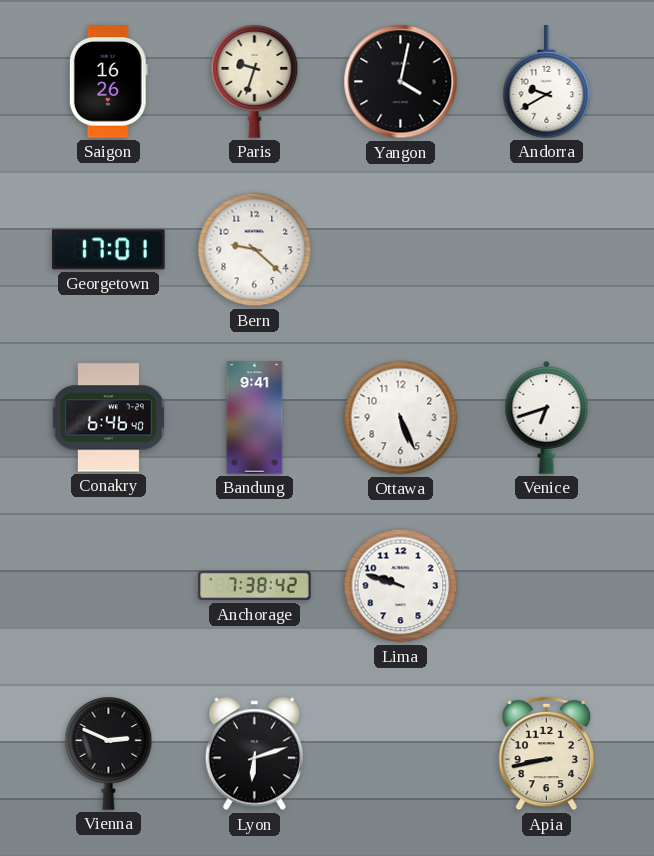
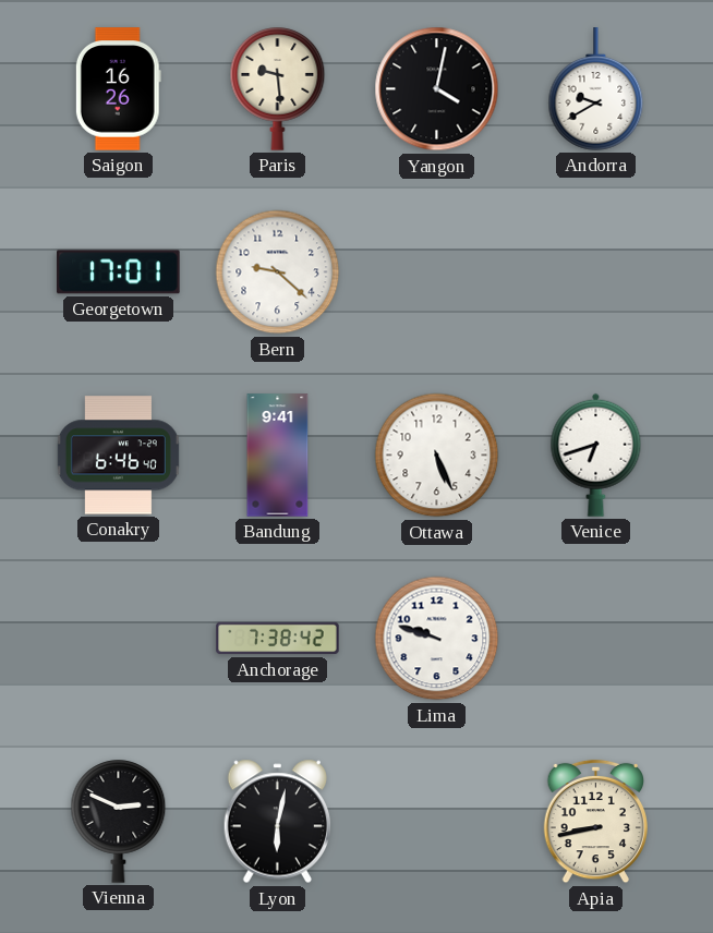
Paris: 9:33 -> 9:29
Lyon: 6:12 -> 6:02
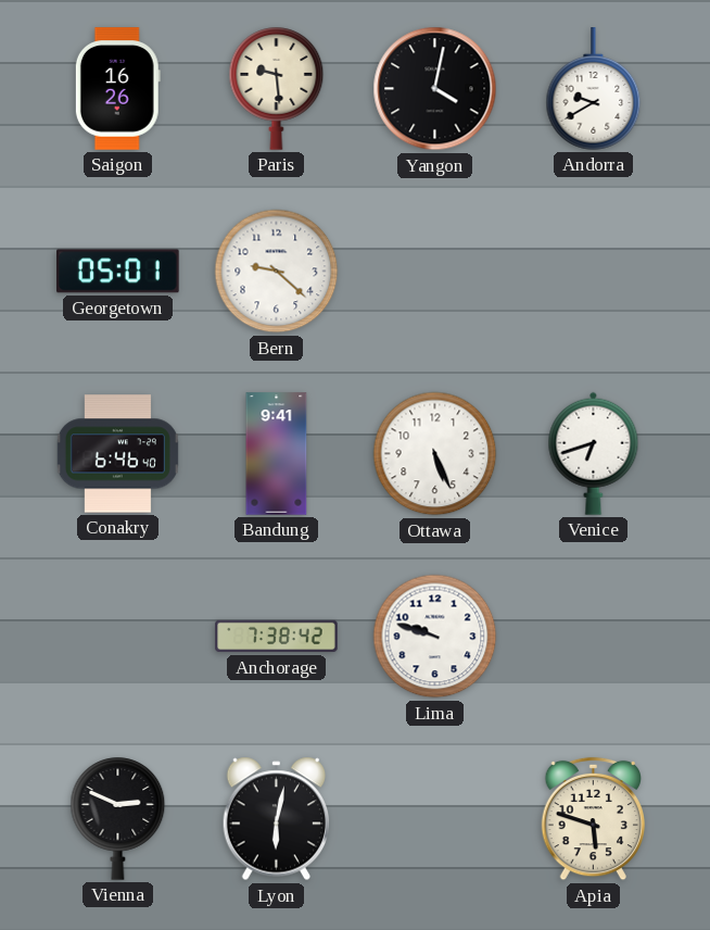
Georgetown: 17:01 -> 05:01
Apia: 8:43 -> 5:48
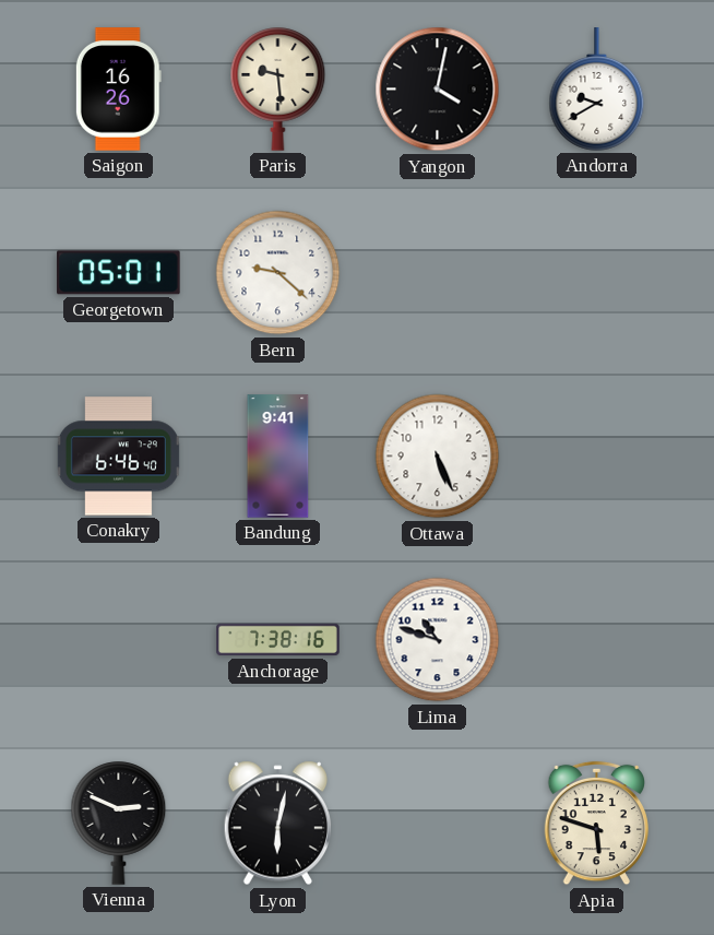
Venice: 6:42 -> none
Anchorage: 7:38:42 -> 7:38:16
Lima: 9:48 -> 10:48
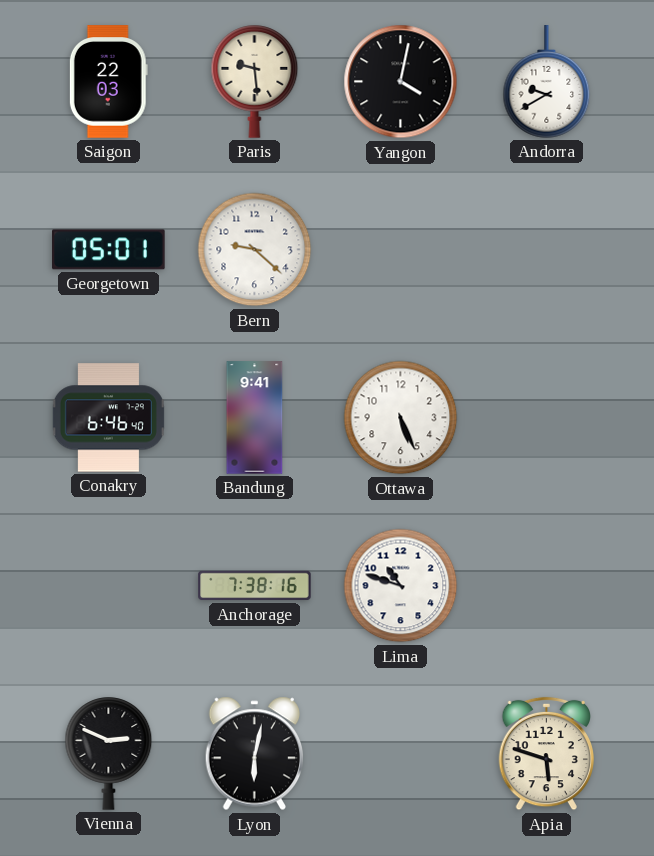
Saigon: 16:26 -> 22:03
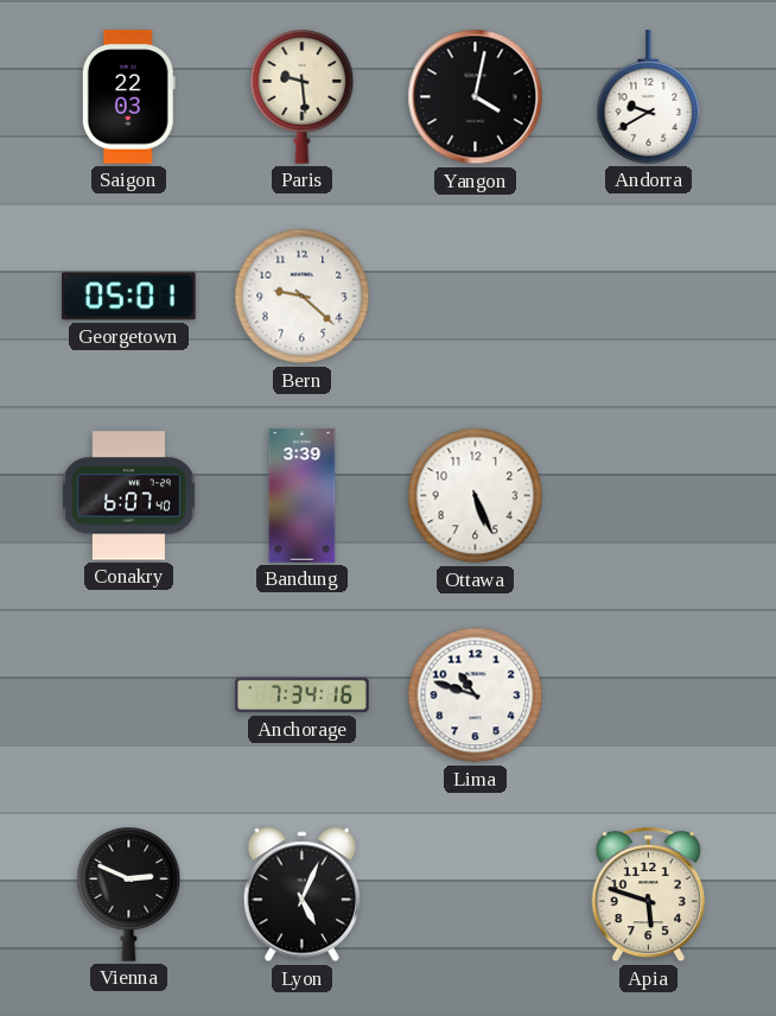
Conakry: 6:46 -> 6:07
Bandung: 9:41 -> 3:39
Anchorage: 7:38 -> 7:34
Lyon: 6:02 -> 5:04
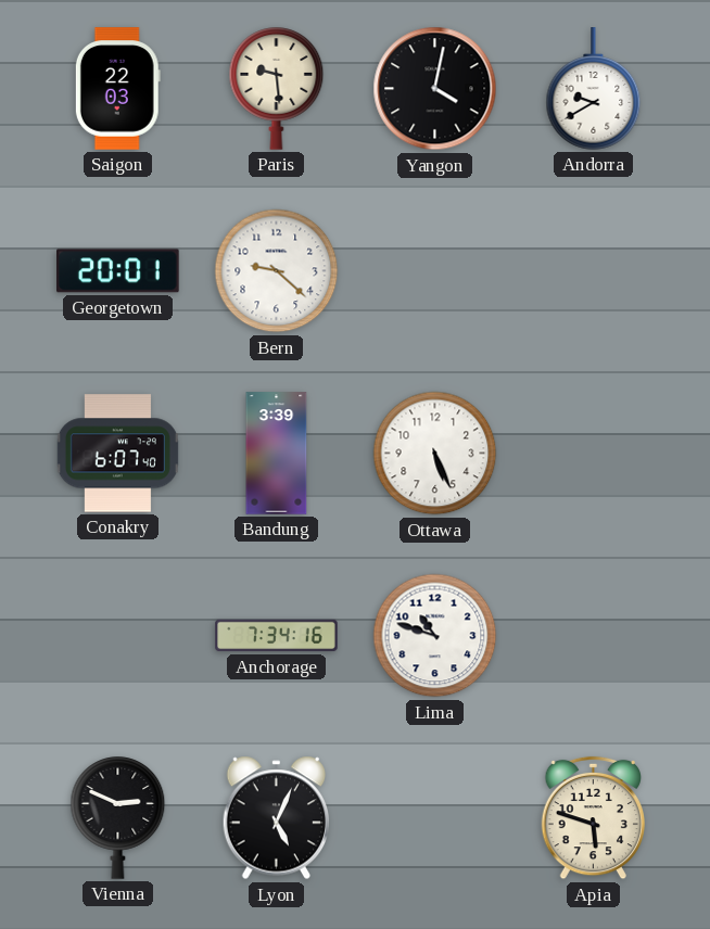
Georgetown: 05:01 -> 20:01
